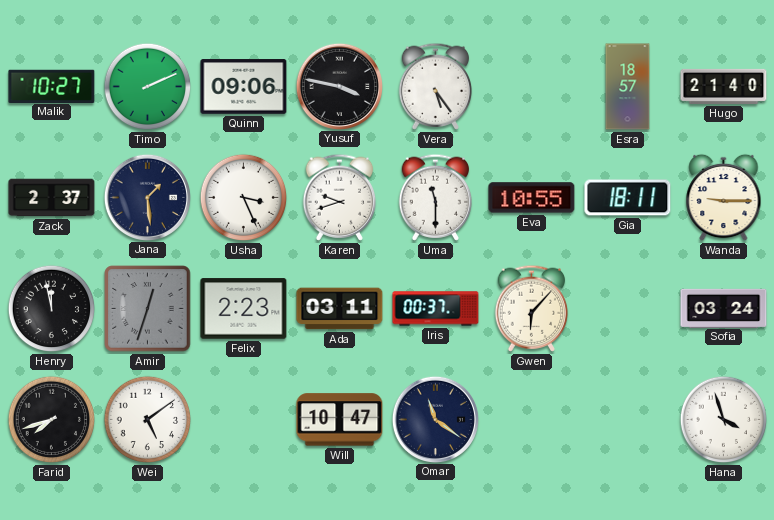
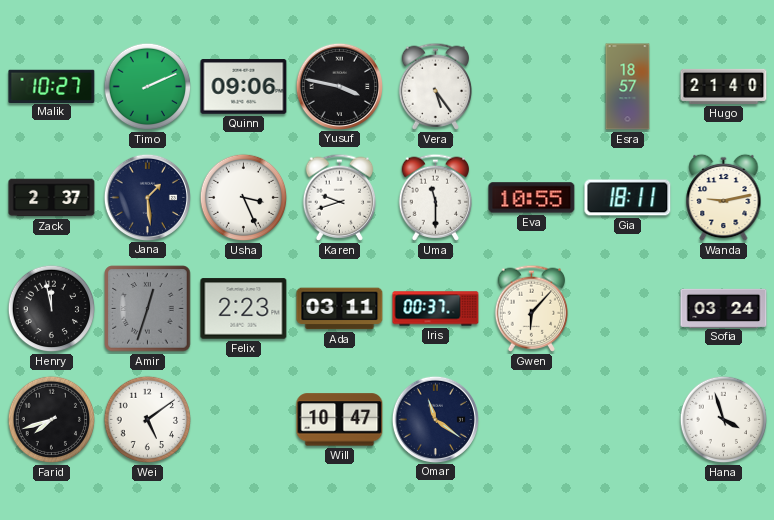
Wanda: 9:15 -> 9:13
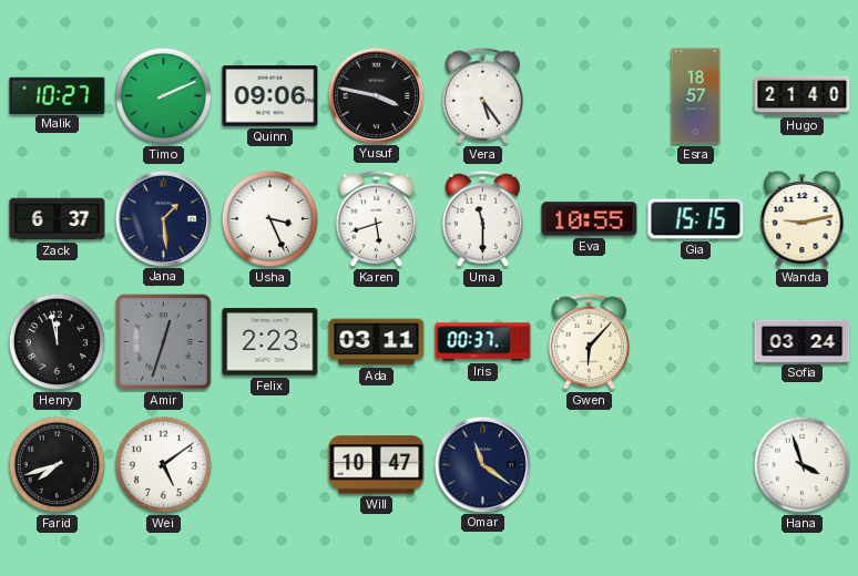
Zack: 2:37 -> 6:37
Karen: 9:42 -> 5:42
Gia: 18:11 -> 15:15
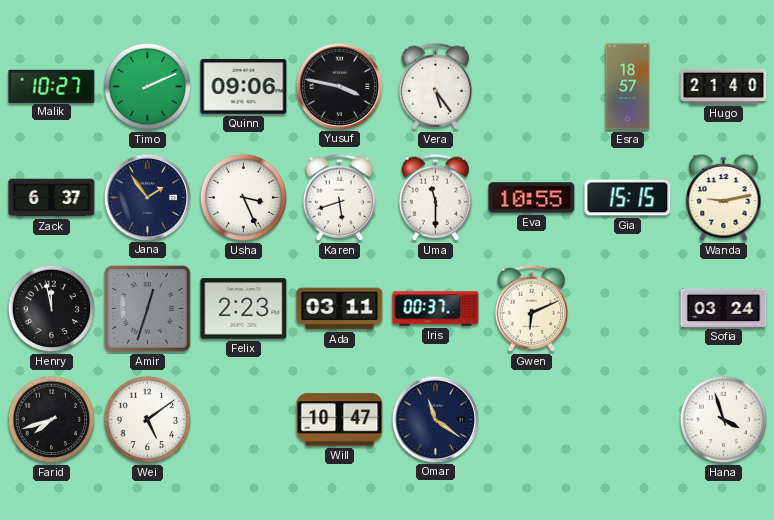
Jana: 1:29 -> 1:54
Gwen: 6:07 -> 6:11
